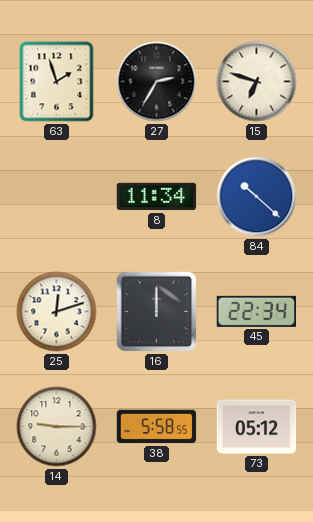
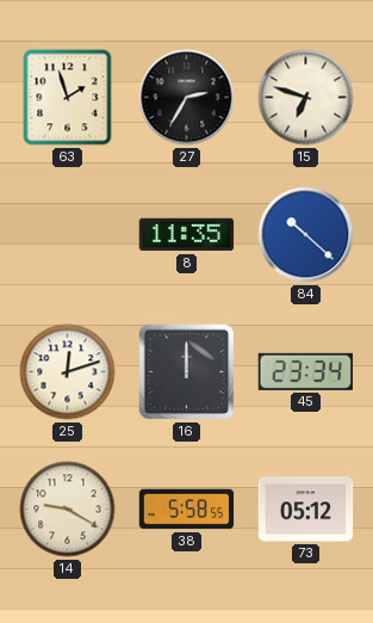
8: 11:34 -> 11:35
45: 22:34 -> 23:34
14: 9:15 -> 9:20
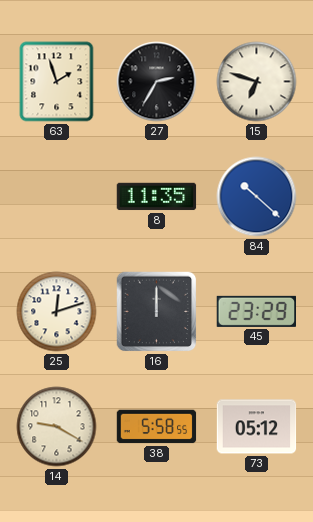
45: 23:34 -> 23:29
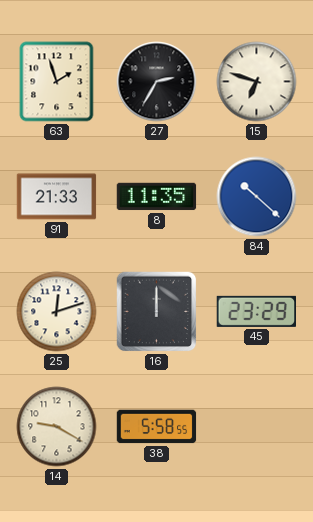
91: none -> 21:33
73: 05:12 -> none
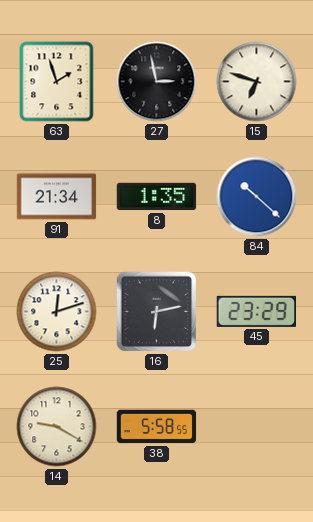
27: 2:35 -> 2:58
91: 21:33 -> 21:34
8: 11:35 -> 1:35
16: 12:00 -> 6:13
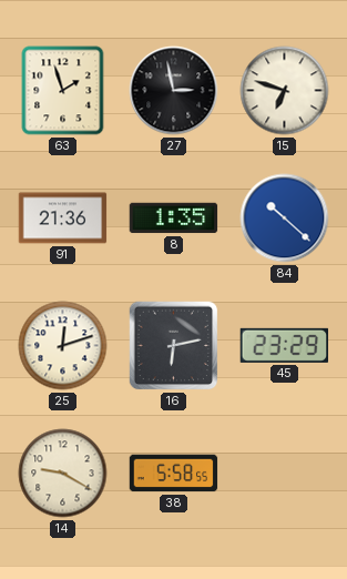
91: 21:34 -> 21:36
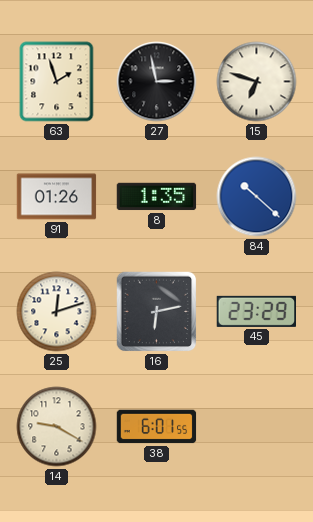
91: 21:36 -> 01:26
38: 5:58 -> 6:01
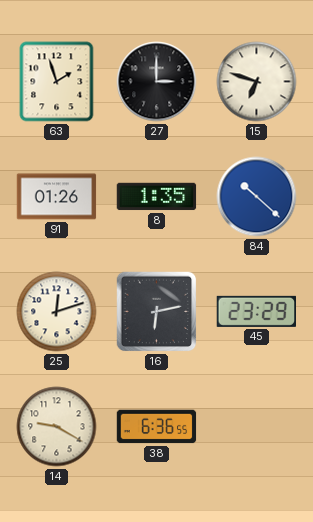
27: 2:58 -> 3:00
38: 6:01 -> 6:36
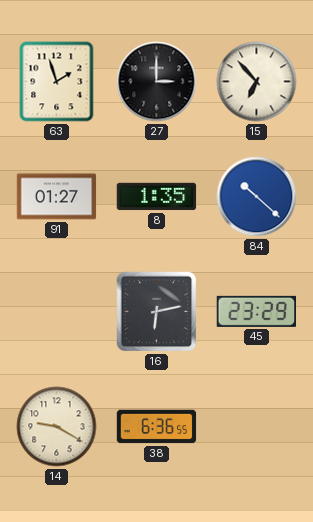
15: 6:48 -> 6:53
91: 01:26 -> 01:27
25: 12:12 -> none
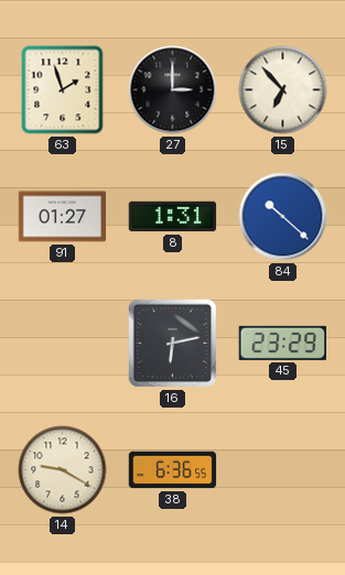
8: 1:35 -> 1:31
